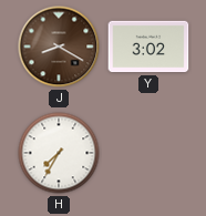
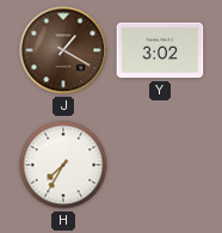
J: 8:20 -> 1:20
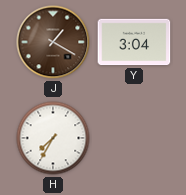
Y: 3:02 -> 3:04
